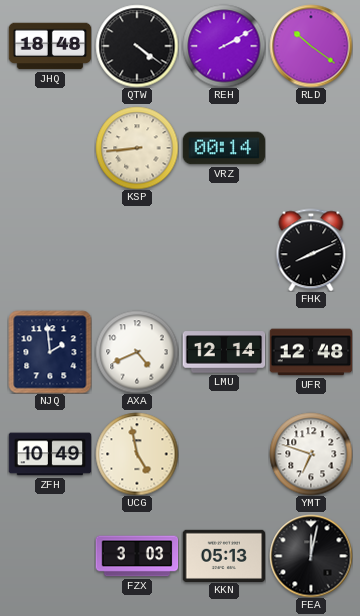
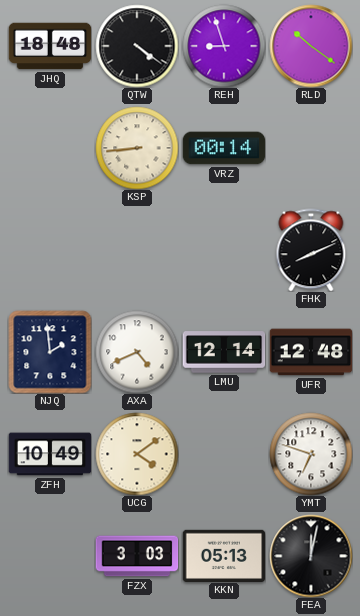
REH: 2:10 -> 8:57
UCG: 4:58 -> 4:09
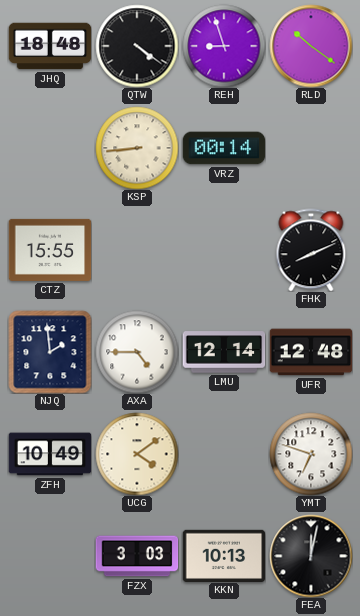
CTZ: none -> 15:55
AXA: 4:41 -> 4:45
KKN: 05:13 -> 10:13
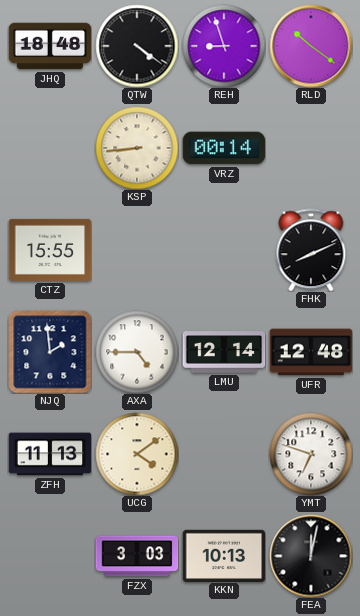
ZFH: 10:49 -> 11:13
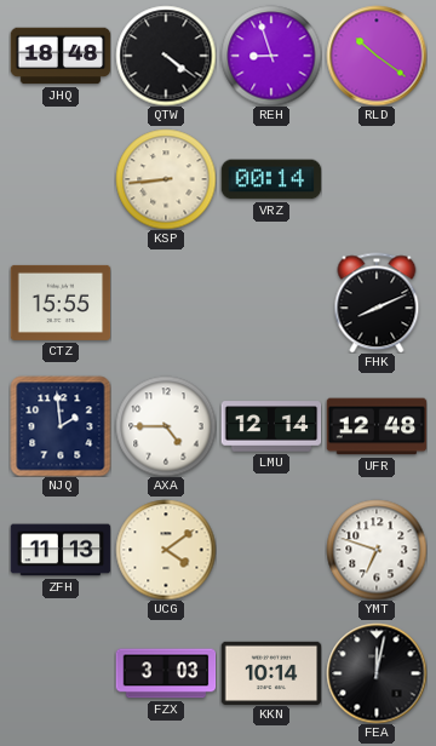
KKN: 10:13 -> 10:14
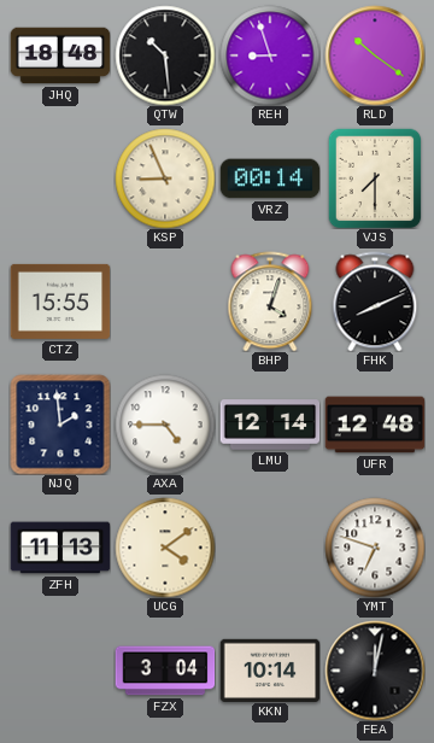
QTW: 4:21 -> 10:29
KSP: 8:44 -> 8:56
VJS: none -> 7:30
BHP: none -> 4:03
FZX: 3:03 -> 3:04
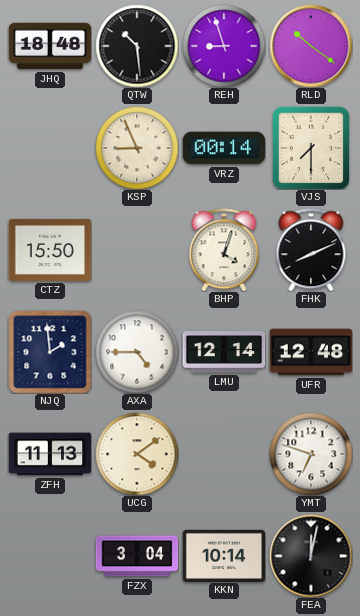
CTZ: 15:55 -> 15:50
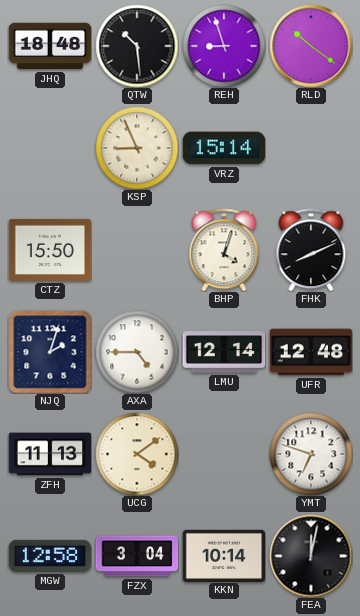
VRZ: 00:14 -> 15:14
VJS: 7:30 -> none
NJQ: 1:59 -> 2:03
MGW: none -> 12:58
